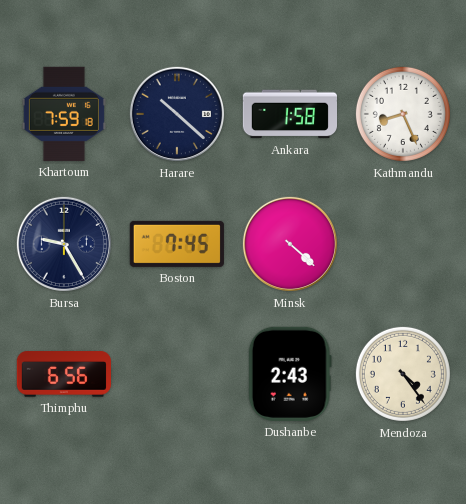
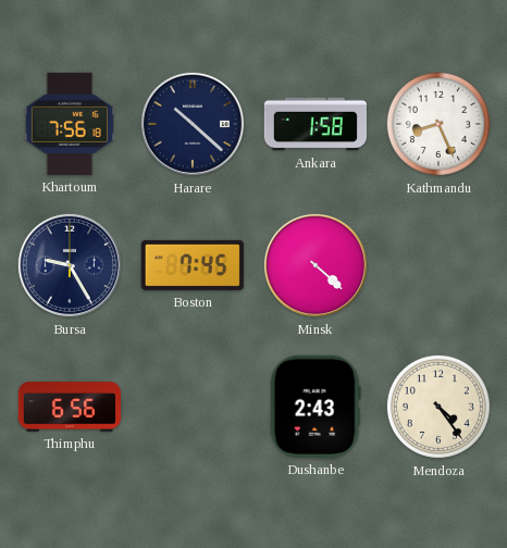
Khartoum: 7:59 -> 7:56
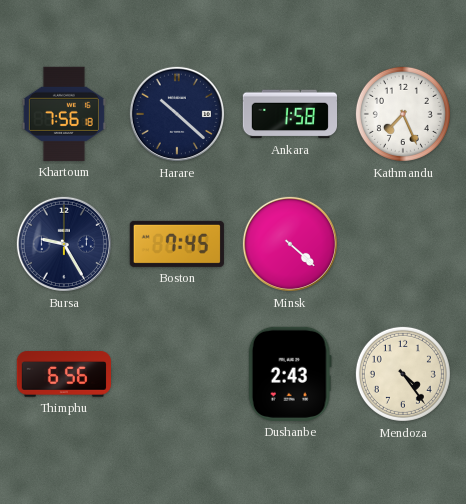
Kathmandu: 8:26 -> 7:26
